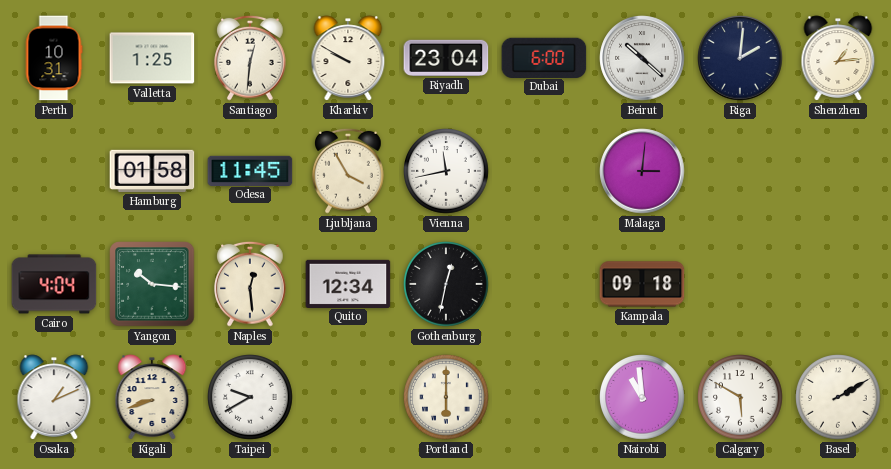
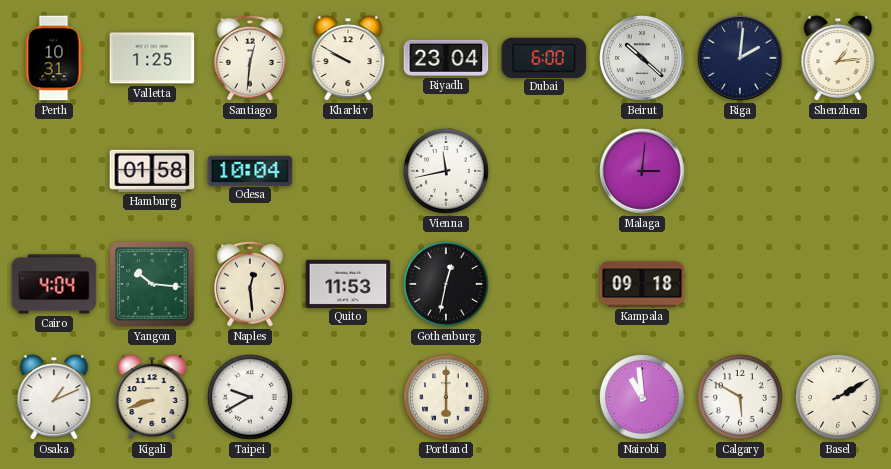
Odesa: 11:45 -> 10:04
Ljubljana: 3:55 -> none
Quito: 12:34 -> 11:53
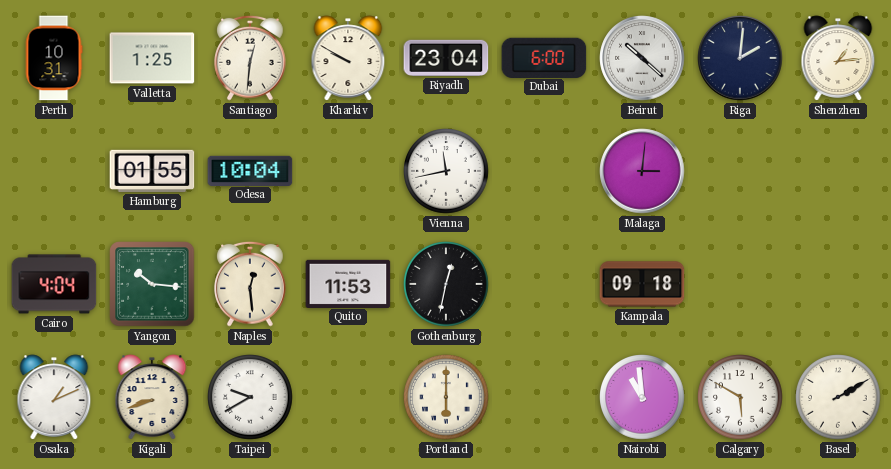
Hamburg: 01:58 -> 01:55
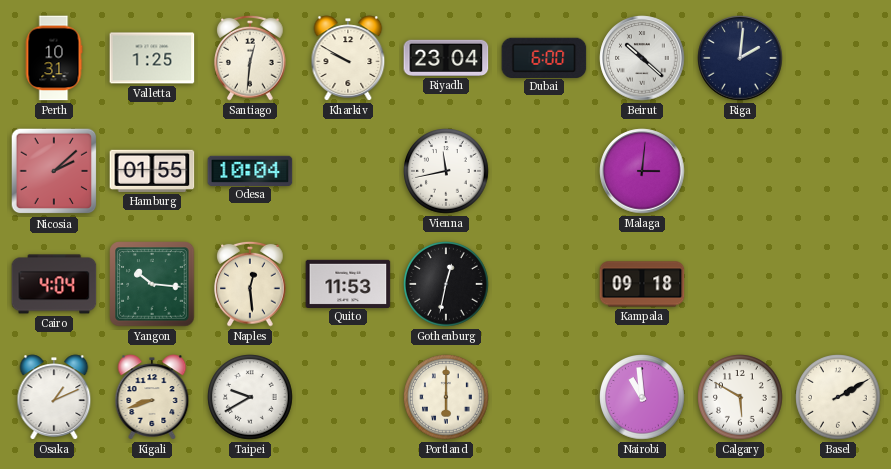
Shenzhen: 1:14 -> none
Nicosia: none -> 2:08
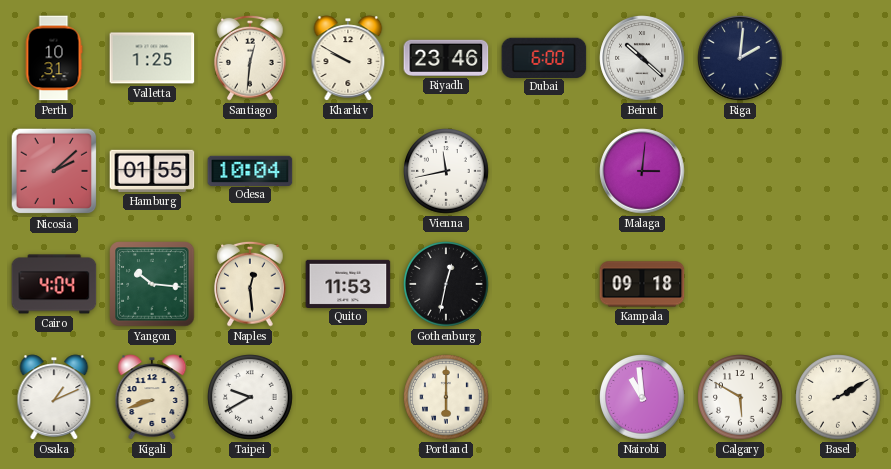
Riyadh: 23:04 -> 23:46
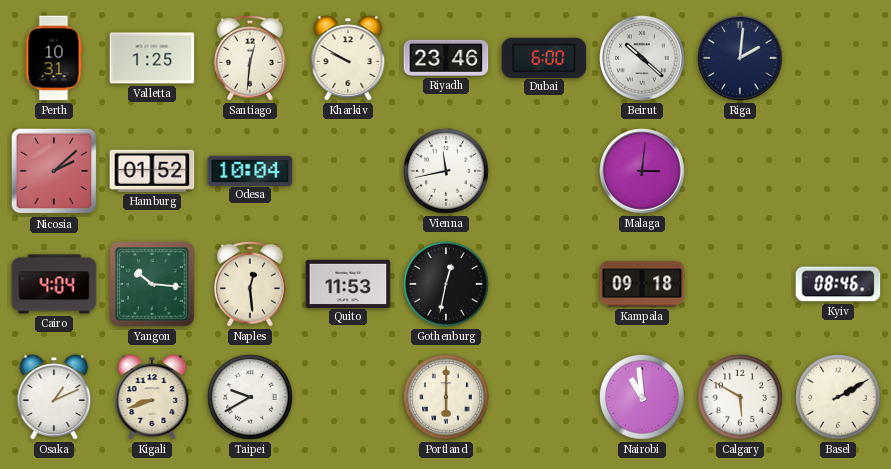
Hamburg: 01:55 -> 01:52
Kyiv: none -> 08:46
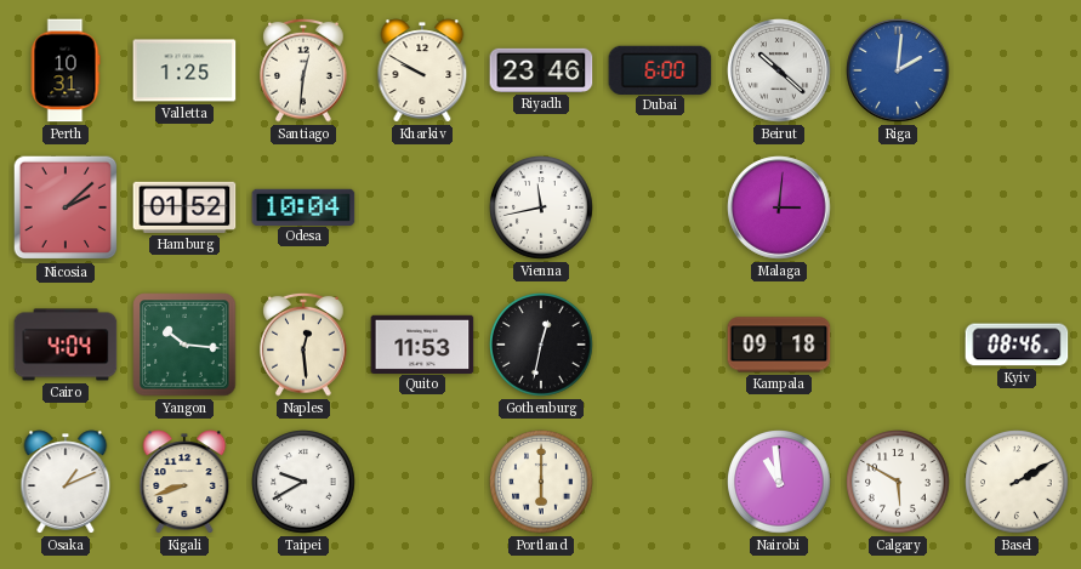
Riga dial: navy -> blue
